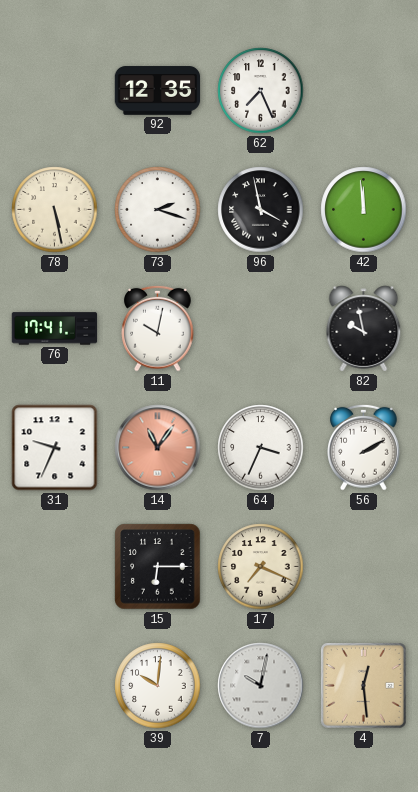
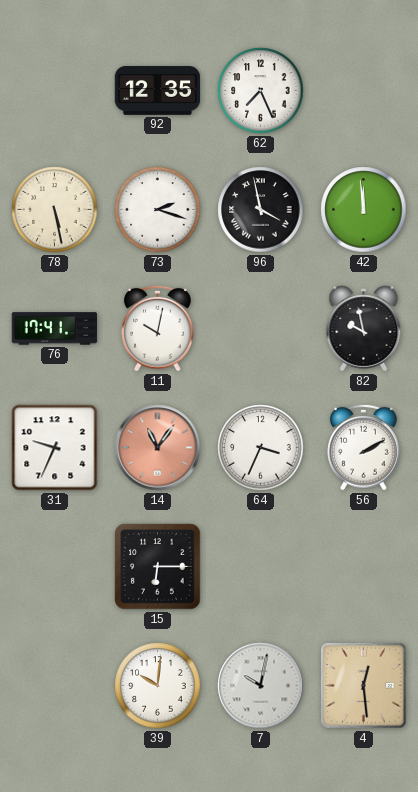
17: 7:19 -> none
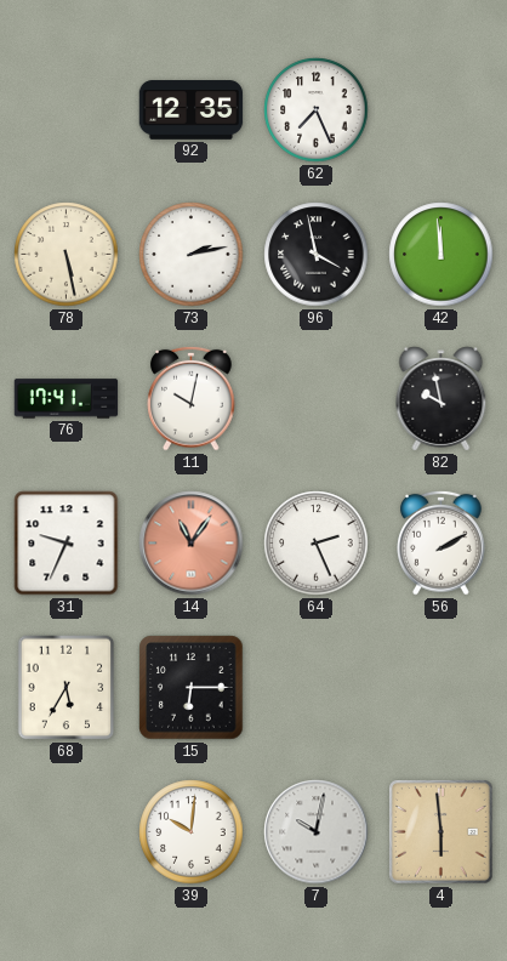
73: 2:18 -> 2:13
64: 3:34 -> 2:26
68: none -> 5:35
4: 12:29 -> 5:59
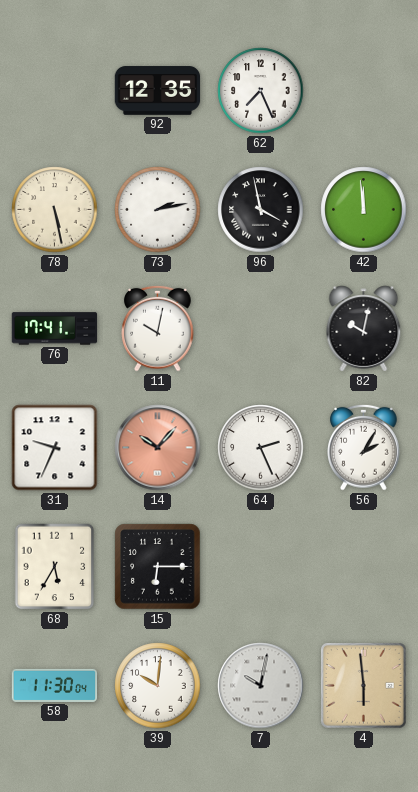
82: 9:58 -> 10:02
14: 11:06 -> 10:07
56: 2:10 -> 2:05
58: none -> 11:30
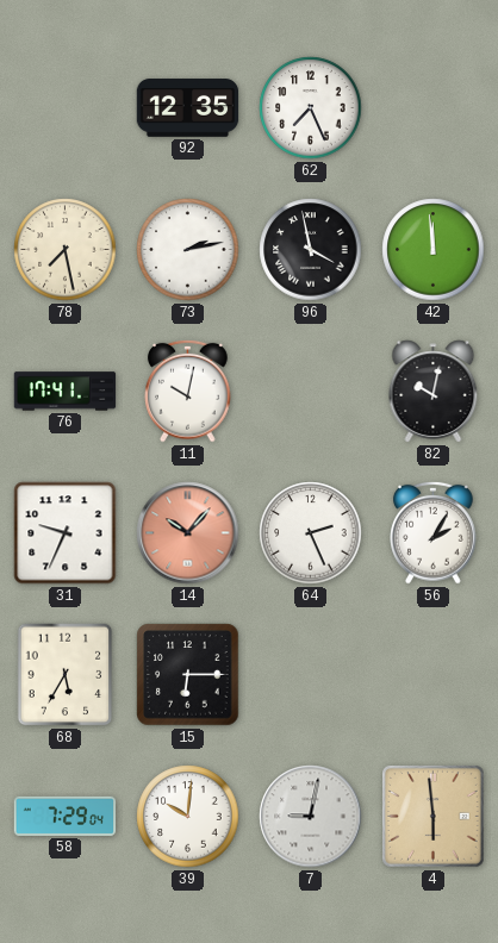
78: 5:28 -> 7:28
58: 11:30 -> 7:29
7: 10:02 -> 9:02
